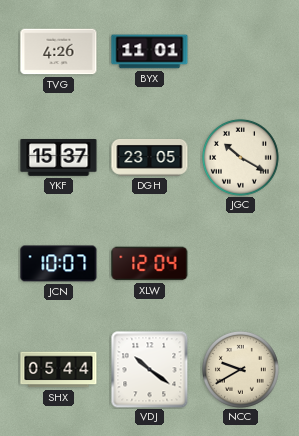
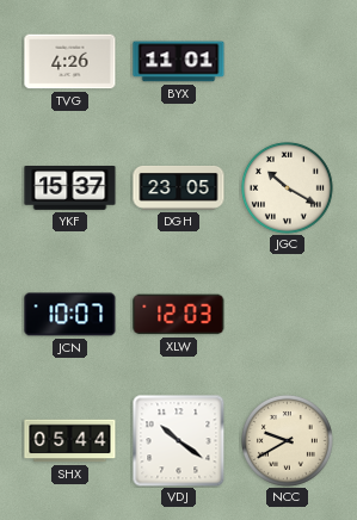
XLW: 12:04 -> 12:03
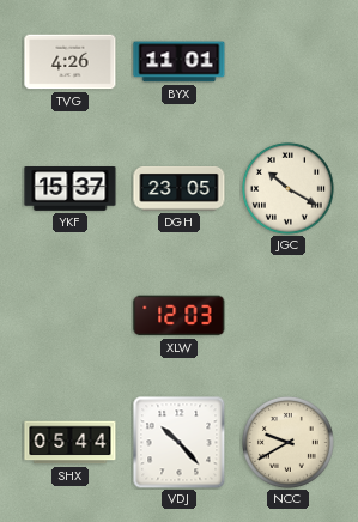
JCN: 10:07 -> none
VDJ: 10:21 -> 10:23
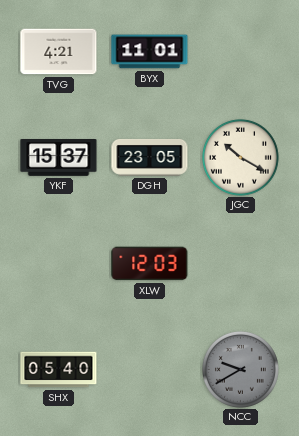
TVG: 4:26 -> 4:21
SHX: 05:44 -> 05:40
VDJ: 10:23 -> none
NCC dial: cream -> grey
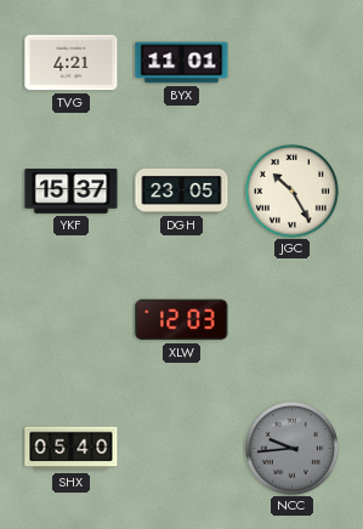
JGC: 10:20 -> 10:25
NCC: 9:40 -> 9:44
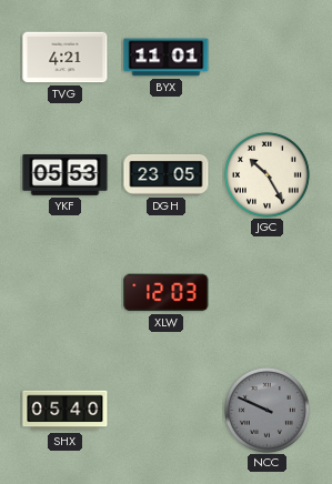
YKF: 15:37 -> 05:53
NCC: 9:44 -> 9:49
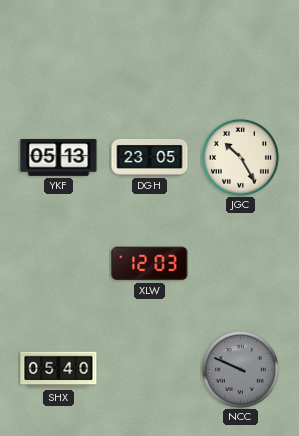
TVG: 4:21 -> none
BYX: 11:01 -> none
YKF: 05:53 -> 05:13
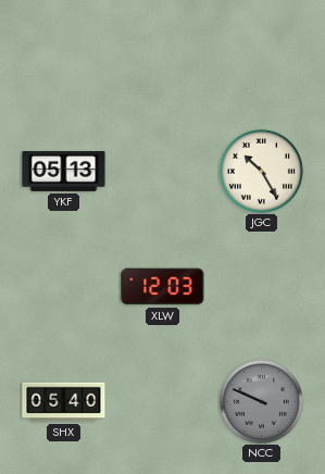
DGH: 23:05 -> none
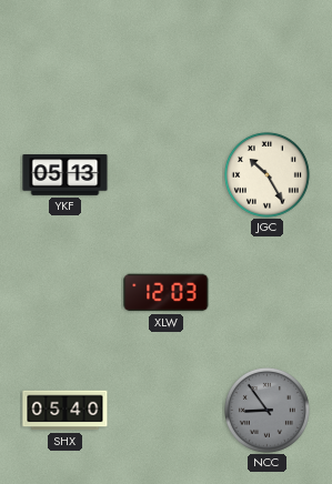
NCC: 9:49 -> 8:54
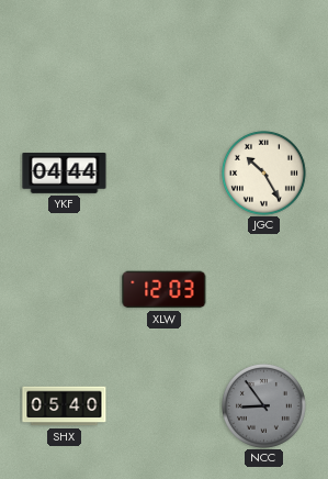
YKF: 05:13 -> 04:44
